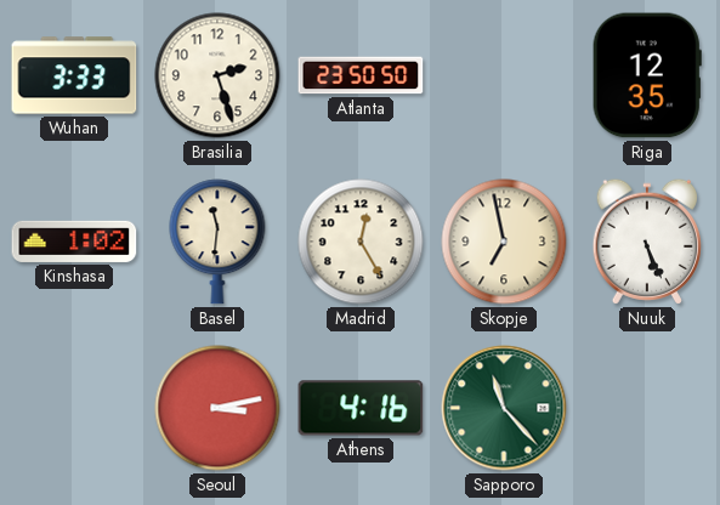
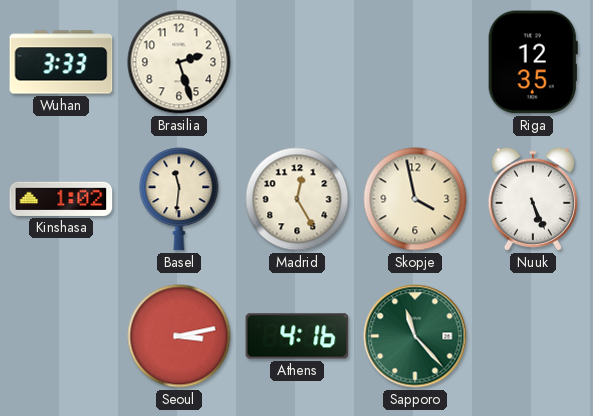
Atlanta: 23:50 -> none
Skopje: 6:58 -> 3:58
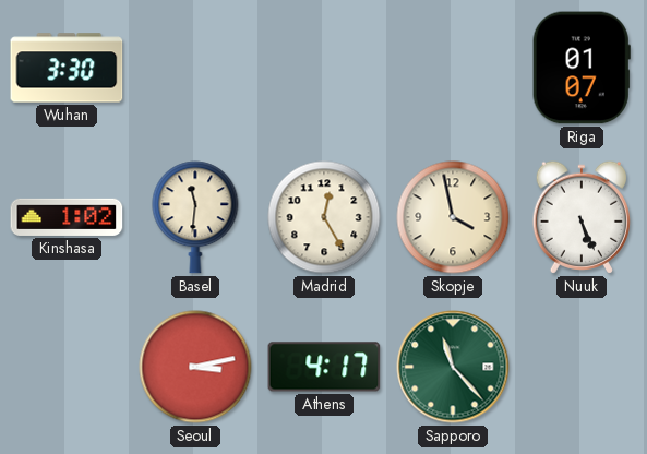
Wuhan: 3:33 -> 3:30
Brasilia: 2:27 -> none
Riga: 12:35 -> 01:07
Athens: 4:16 -> 4:17
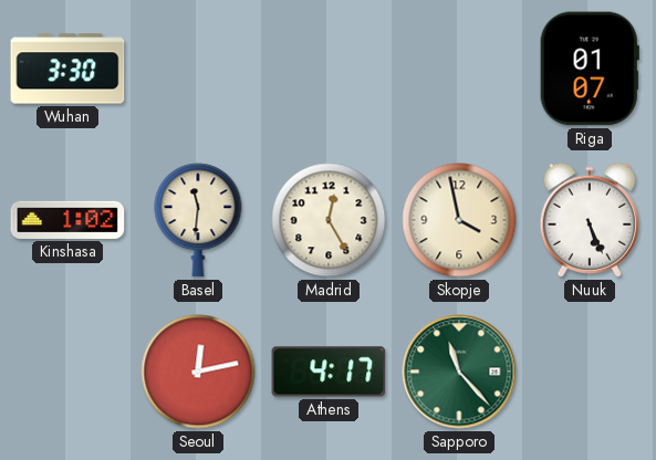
Seoul: 3:13 -> 12:13
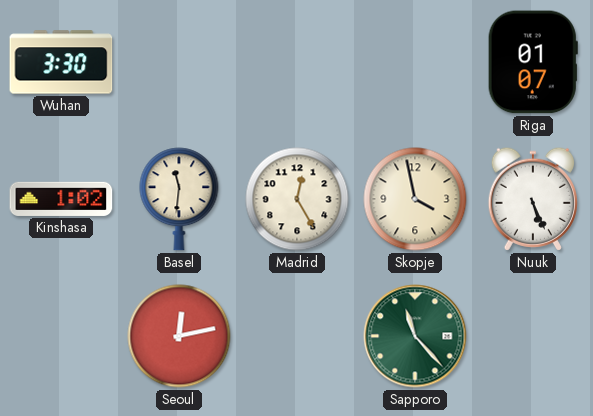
Athens: 4:17 -> none
